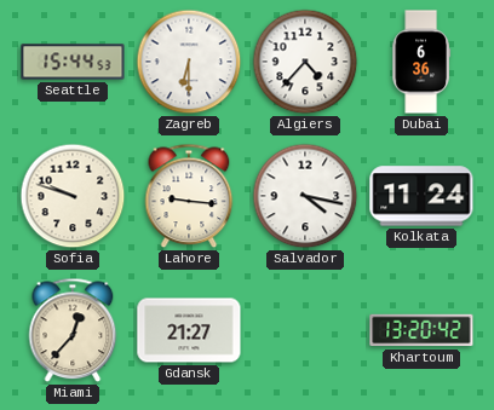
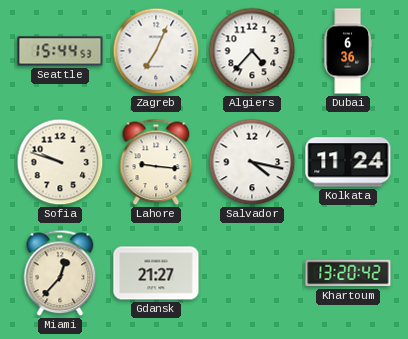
Zagreb: 6:30 -> 7:04
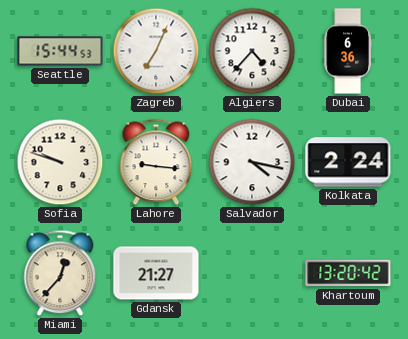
Kolkata: 11:24 -> 2:24
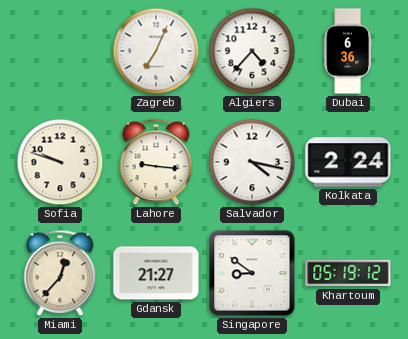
Seattle: 15:44 -> none
Singapore: none -> 8:51
Khartoum: 13:20 -> 05:19
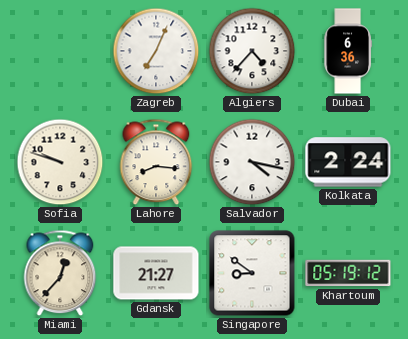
Lahore: 9:16 -> 8:16
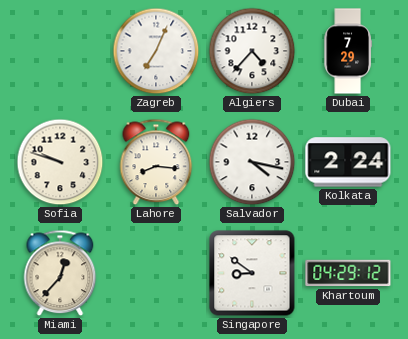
Dubai: 6:36 -> 7:29
Gdansk: 21:27 -> none
Khartoum: 05:19 -> 04:29
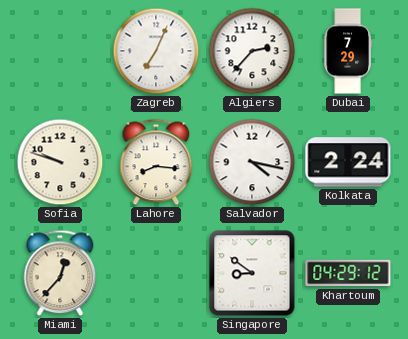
Algiers: 4:37 -> 2:37
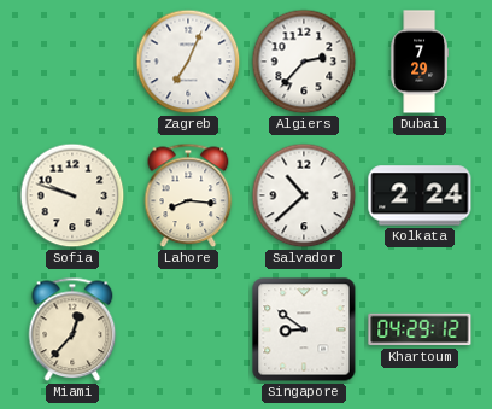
Salvador: 4:17 -> 10:38
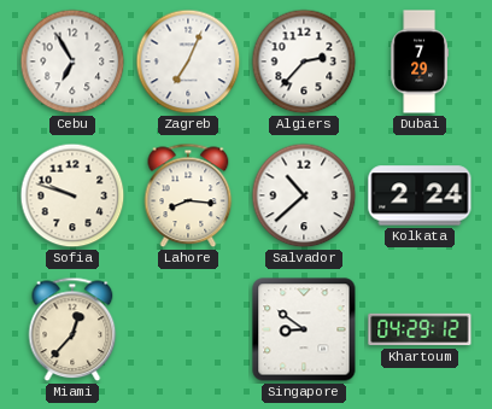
Cebu: none -> 6:55
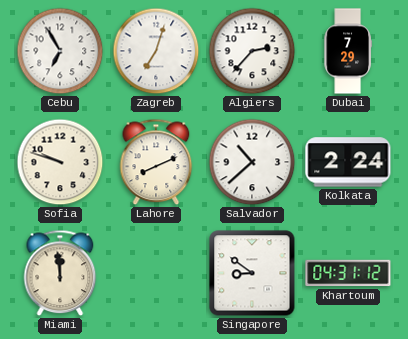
Zagreb: 7:04 -> 7:03
Lahore: 8:16 -> 8:11
Miami: 12:37 -> 11:59
Khartoum: 04:29 -> 04:31
